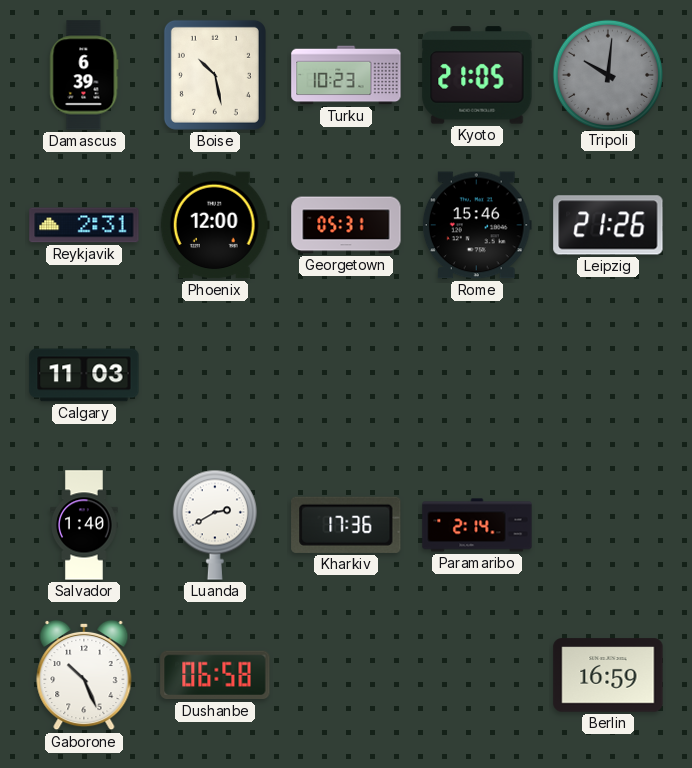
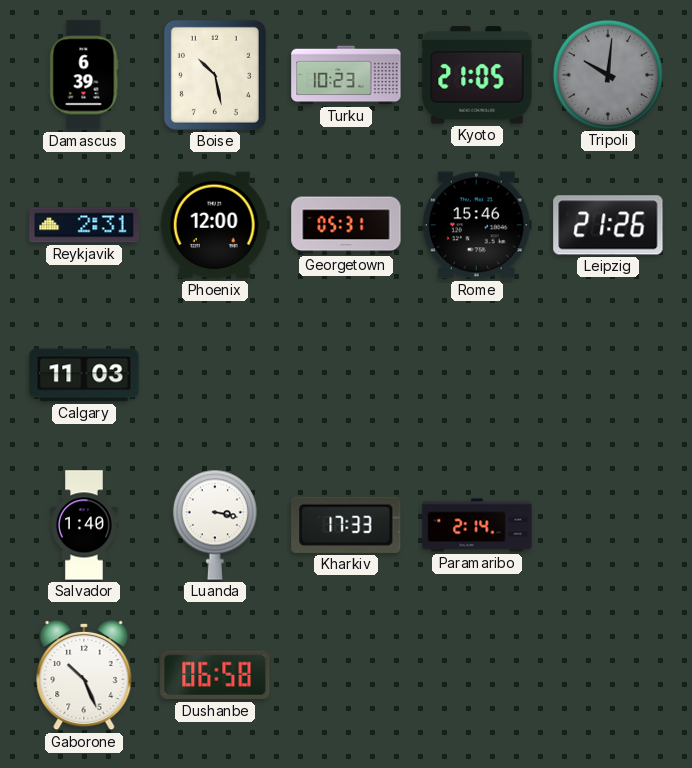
Luanda: 2:40 -> 3:17
Kharkiv: 17:36 -> 17:33
Berlin: 16:59 -> none
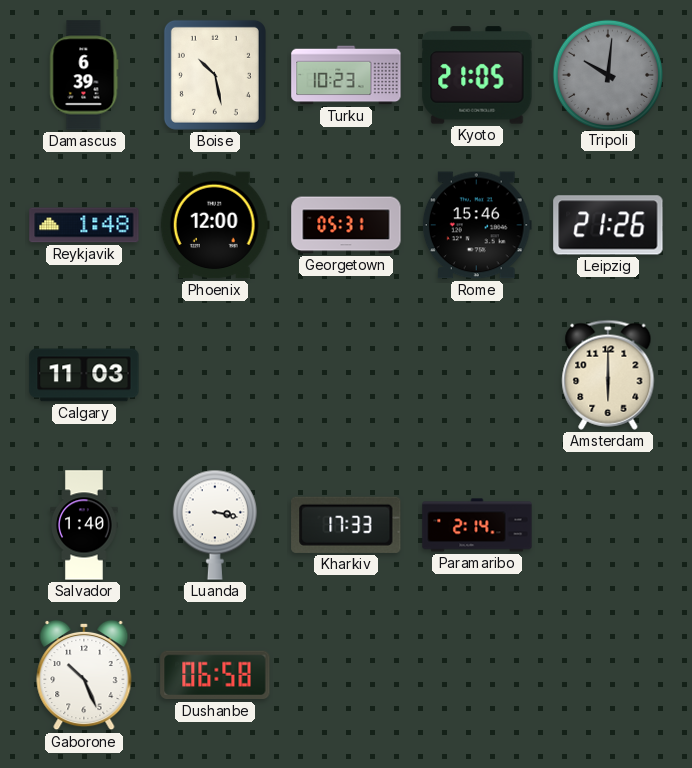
Reykjavik: 2:31 -> 1:48
Amsterdam: none -> 6:00
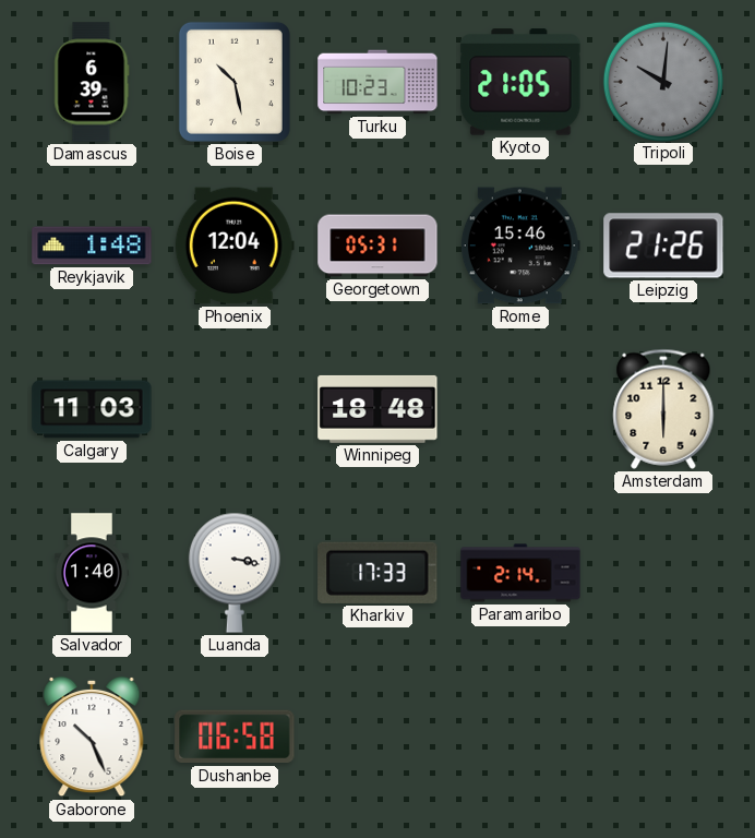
Phoenix: 12:00 -> 12:04
Winnipeg: none -> 18:48
